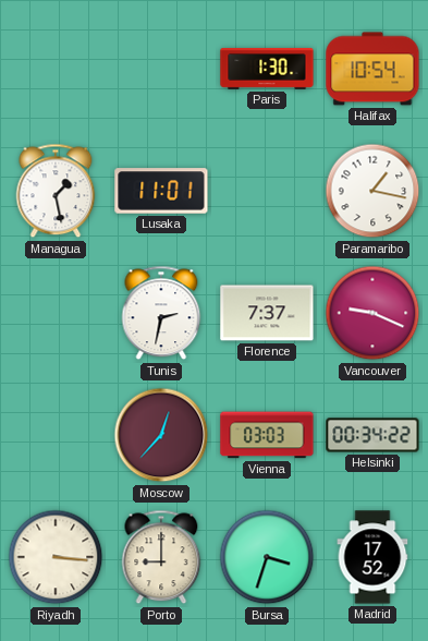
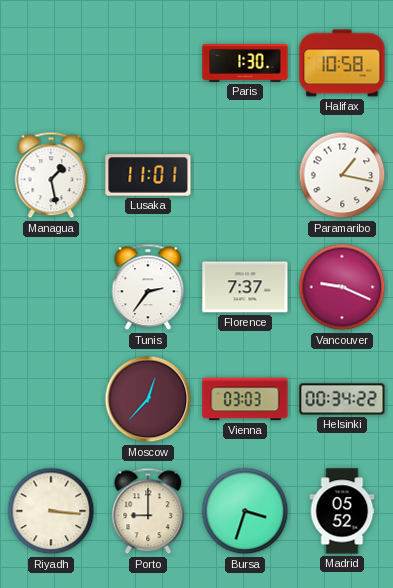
Halifax: 10:54 -> 10:58
Tunis: 2:32 -> 2:36
Madrid: 17:52 -> 05:52
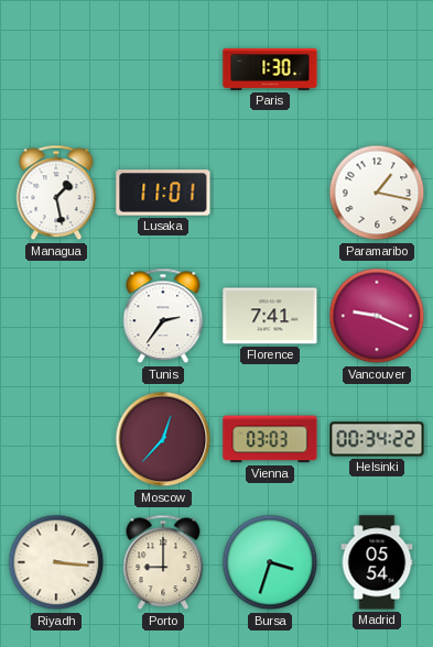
Halifax: 10:58 -> none
Florence: 7:37 -> 7:41
Madrid: 05:52 -> 05:54
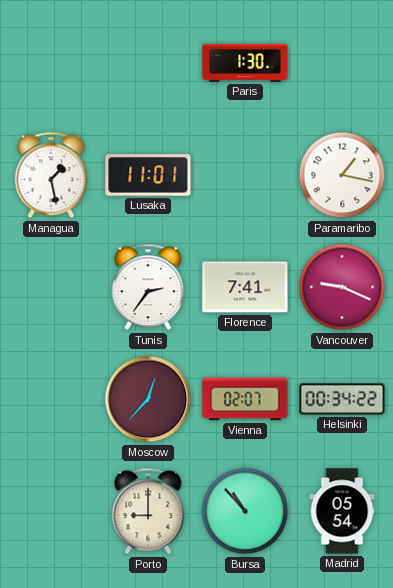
Vienna: 03:03 -> 02:07
Riyadh: 3:16 -> none
Bursa: 3:33 -> 10:53
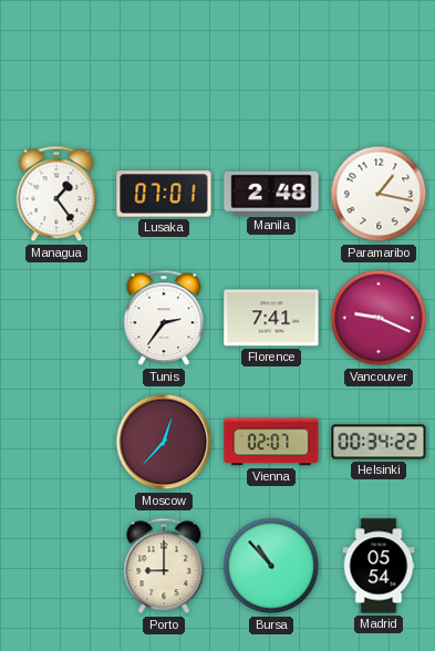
Paris: 1:30 -> none
Managua: 1:28 -> 1:24
Lusaka: 11:01 -> 07:01
Manila: none -> 2:48
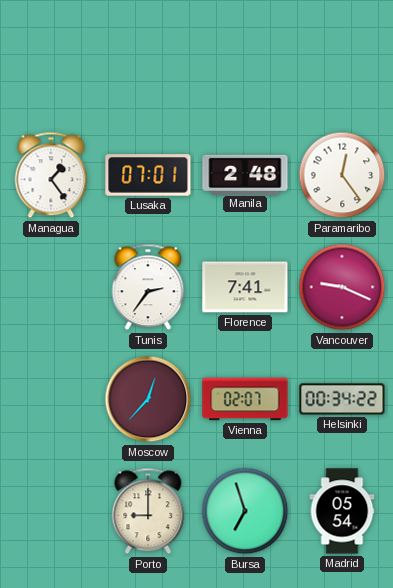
Paramaribo: 1:17 -> 12:24
Bursa: 10:53 -> 6:57
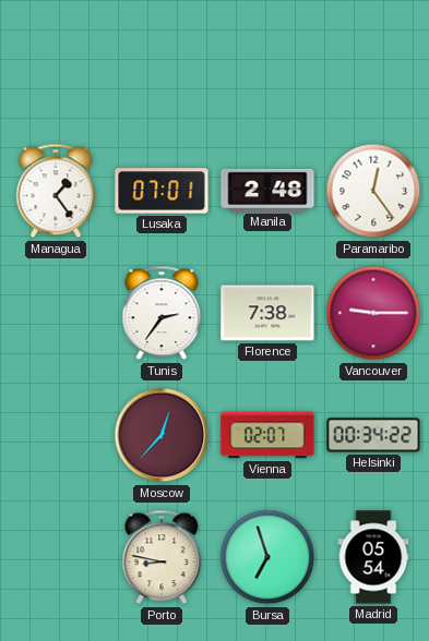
Florence: 7:41 -> 7:38
Vancouver: 9:19 -> 9:15
Porto: 9:00 -> 8:47
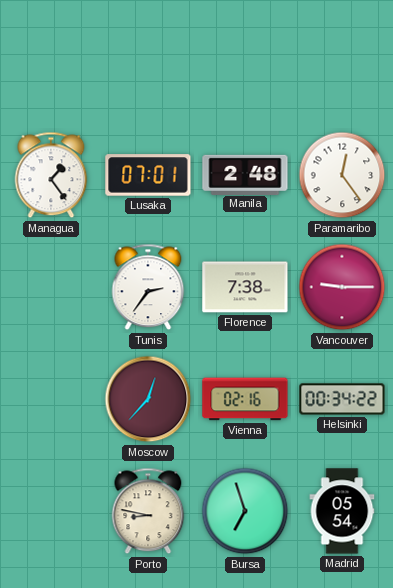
Vienna: 02:07 -> 02:16
